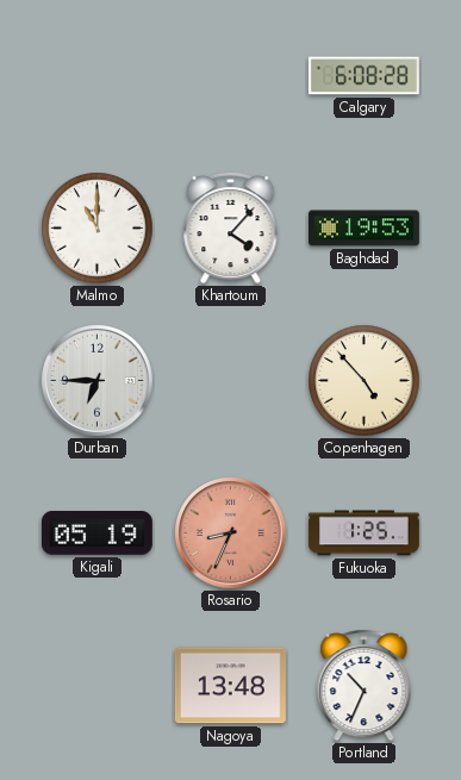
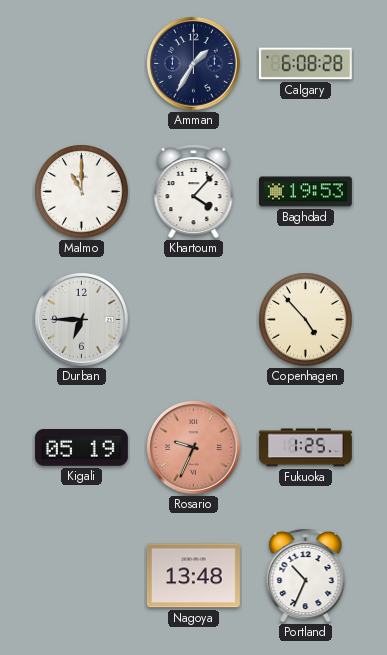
Amman: none -> 1:35
Rosario: 8:34 -> 9:34
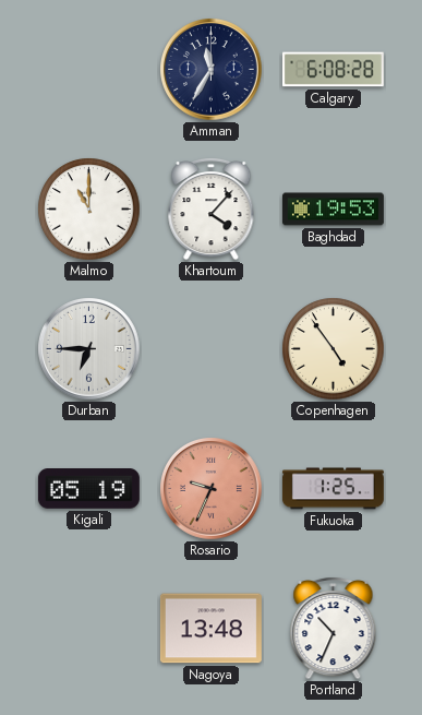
Amman: 1:35 -> 11:35
Copenhagen: 4:53 -> 4:54
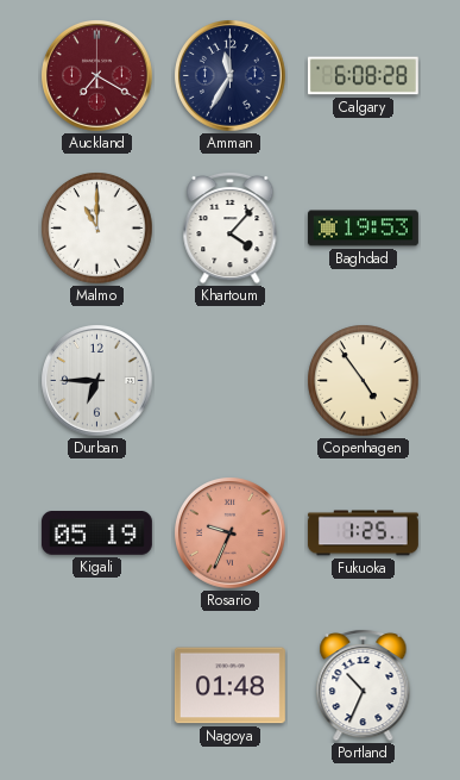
Auckland: none -> 7:20
Nagoya: 13:48 -> 01:48
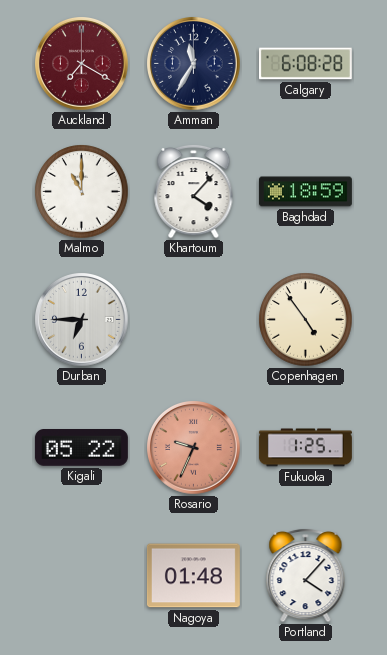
Baghdad: 19:53 -> 18:59
Kigali: 05:19 -> 05:22
Portland: 10:34 -> 4:07
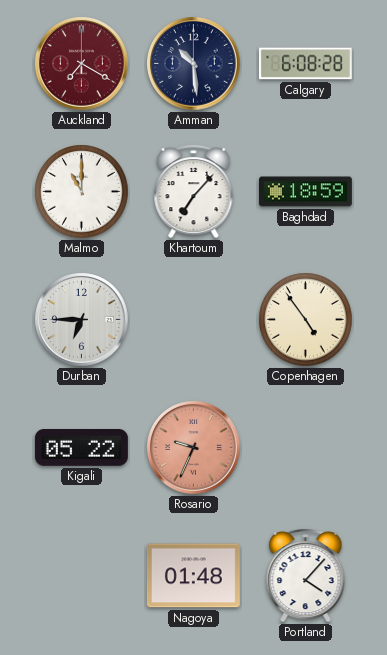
Amman: 11:35 -> 10:29
Khartoum: 4:07 -> 7:07
Fukuoka: 1:25 -> none
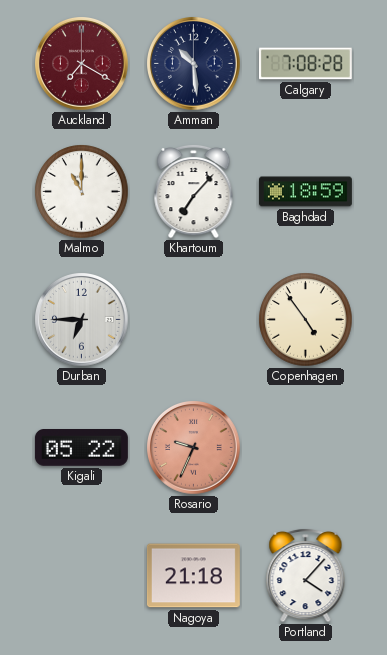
Calgary: 6:08 -> 7:08
Nagoya: 01:48 -> 21:18
